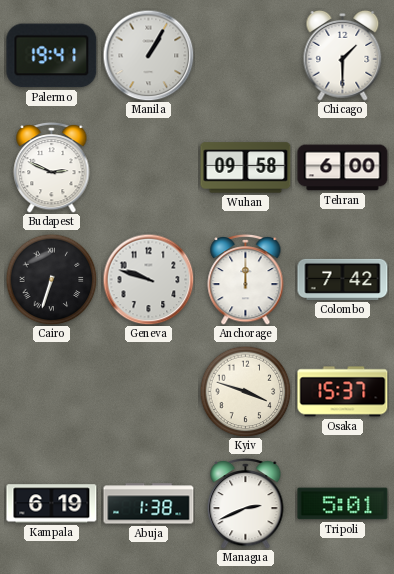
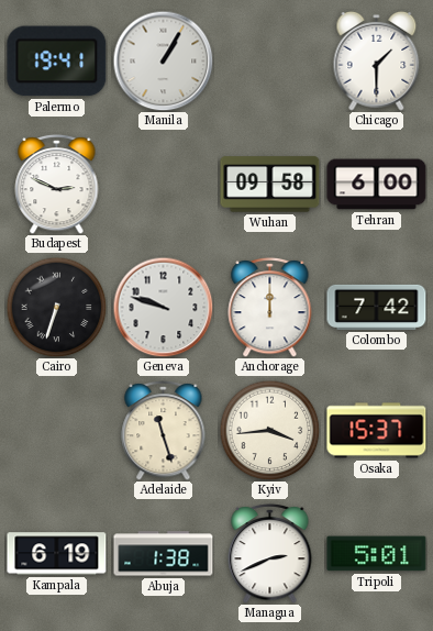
Adelaide: none -> 11:27
Kyiv: 3:48 -> 3:44
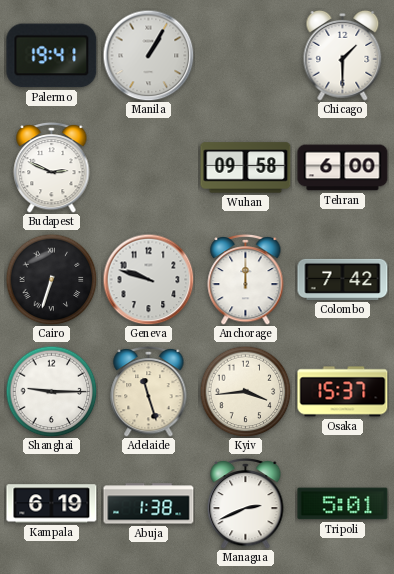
Shanghai: none -> 9:15
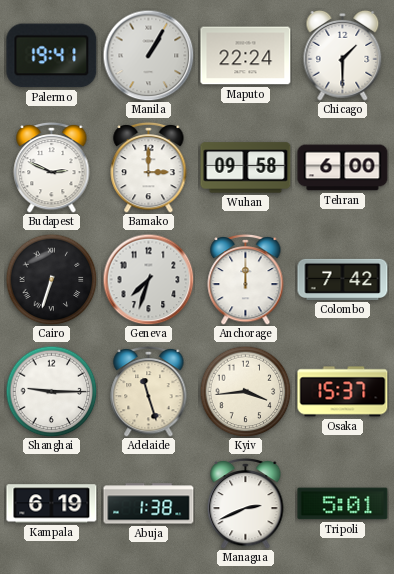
Maputo: none -> 22:24
Bamako: none -> 3:00
Geneva: 9:48 -> 7:33
